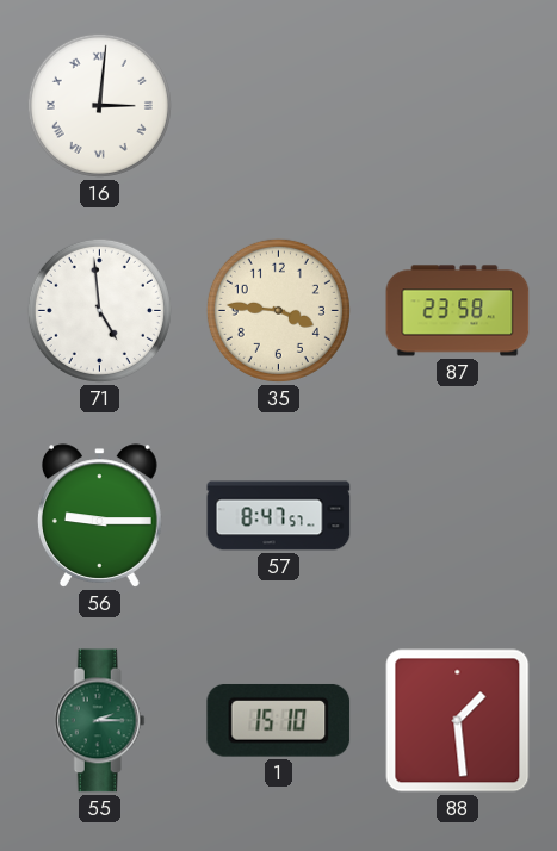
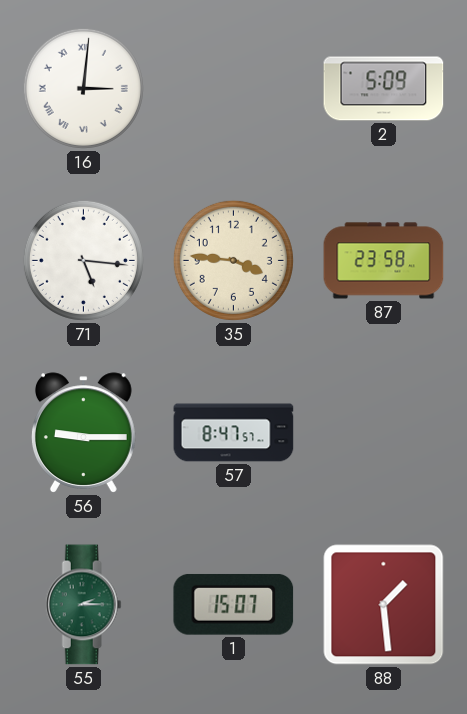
2: none -> 5:09
71: 4:59 -> 5:16
1: 15:10 -> 15:07
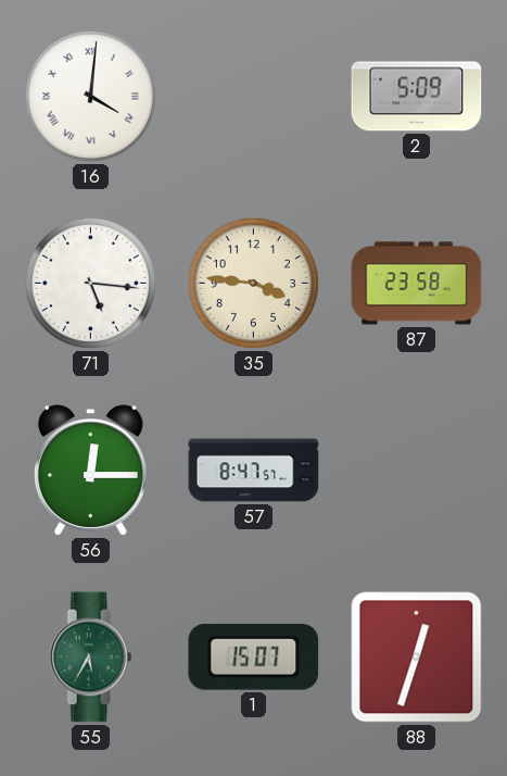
16: 3:01 -> 4:01
56: 9:15 -> 12:15
55: 2:15 -> 5:35
88: 1:29 -> 12:33
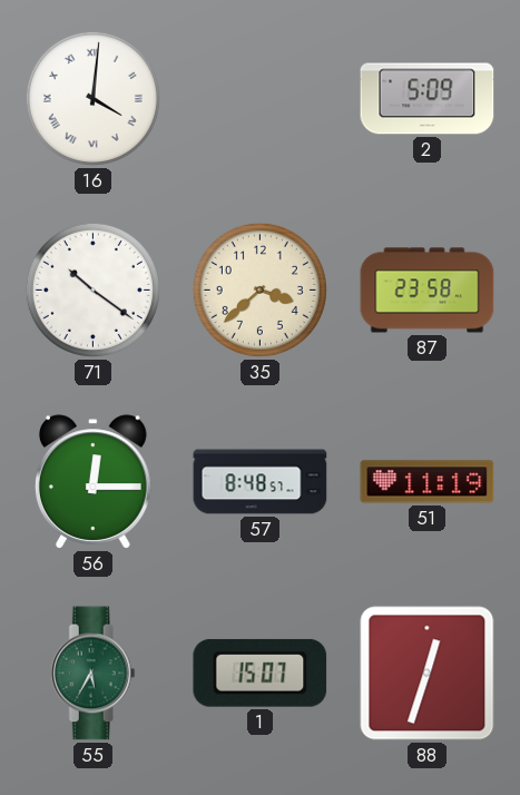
71: 5:16 -> 10:21
35: 3:46 -> 3:38
57: 8:47 -> 8:48
51: none -> 11:19
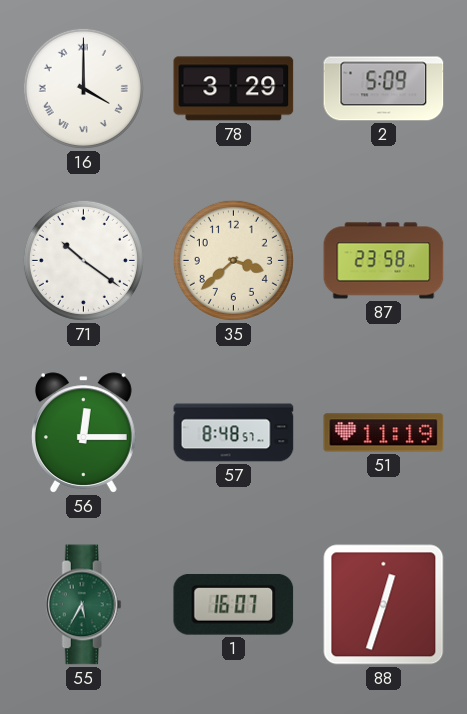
16: 4:01 -> 4:00
78: none -> 3:29
1: 15:07 -> 16:07
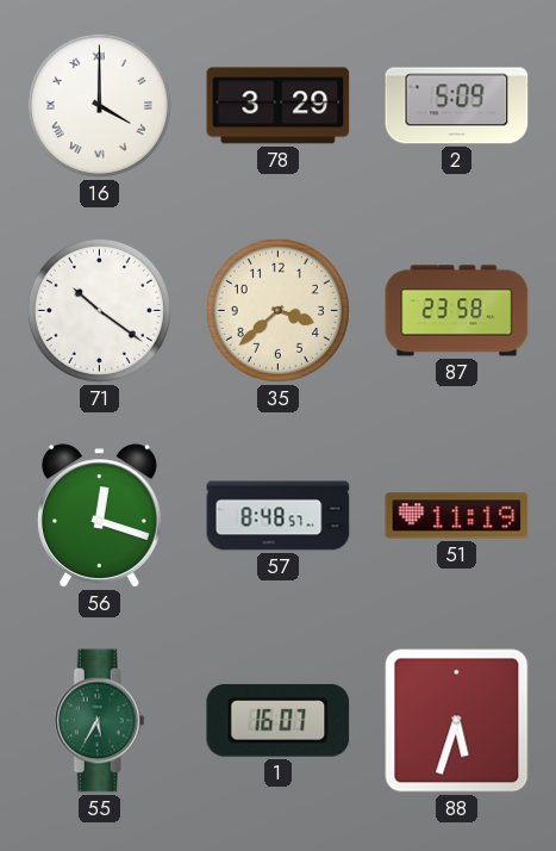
56: 12:15 -> 12:18
88: 12:33 -> 5:33
